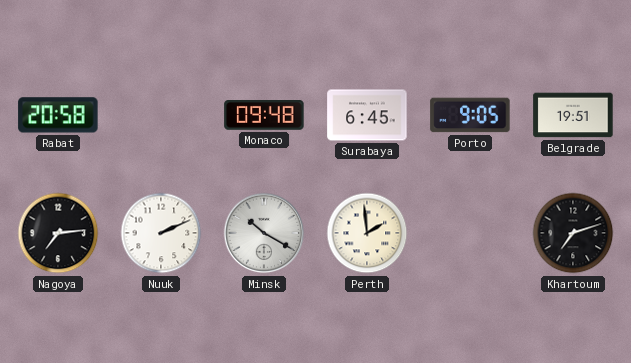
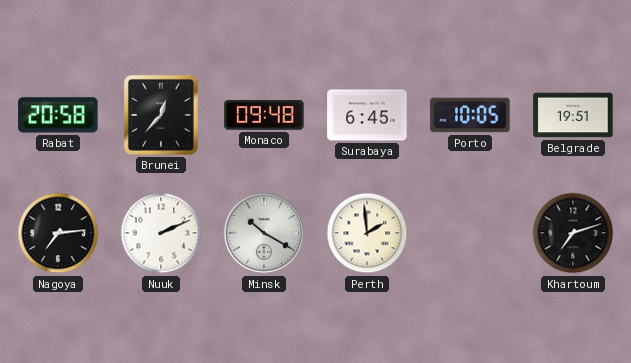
Brunei: none -> 12:37
Porto: 9:05 -> 10:05
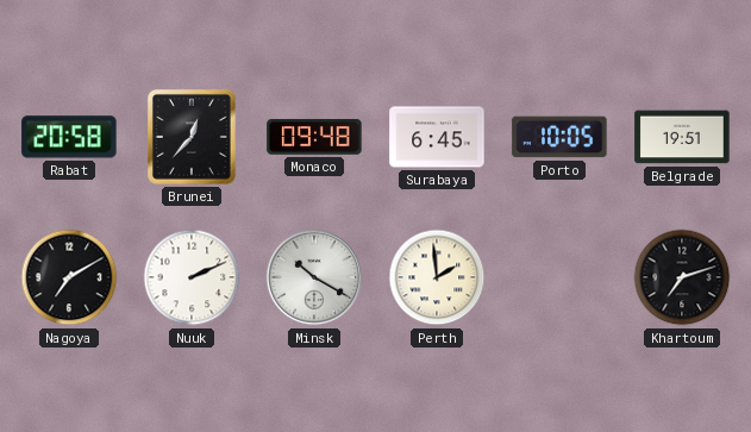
Nagoya: 7:14 -> 7:10
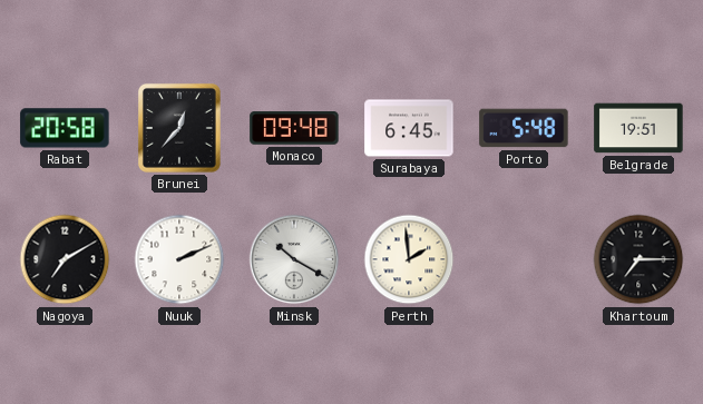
Porto: 10:05 -> 5:48
Khartoum: 7:12 -> 7:15
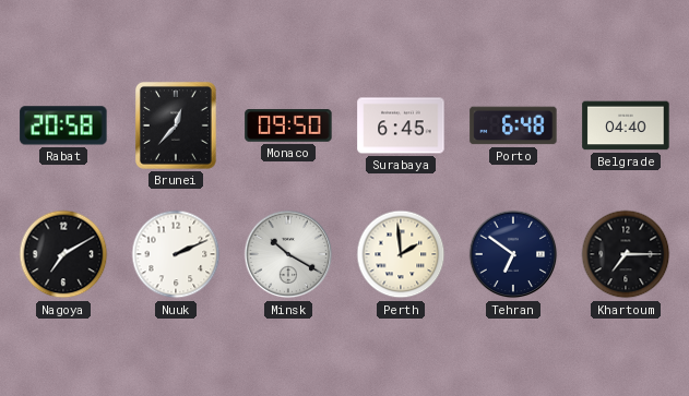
Monaco: 09:48 -> 09:50
Porto: 5:48 -> 6:48
Belgrade: 19:51 -> 04:40
Tehran: none -> 6:51
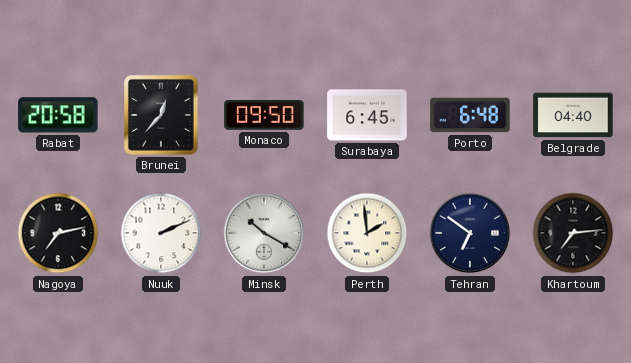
Nagoya: 7:10 -> 7:13
Khartoum: 7:15 -> 7:14
